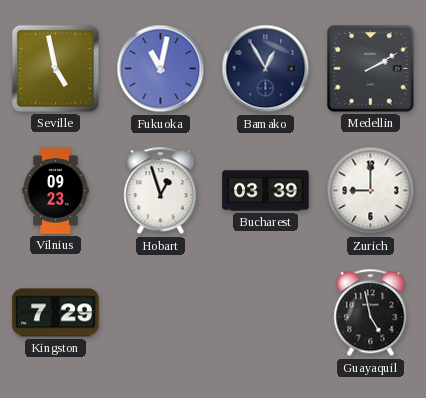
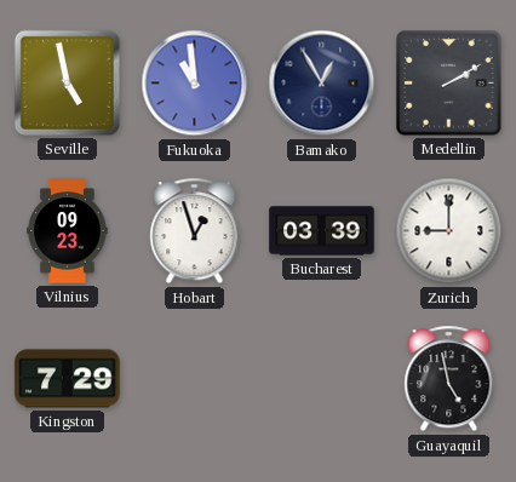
Fukuoka: 11:02 -> 10:59
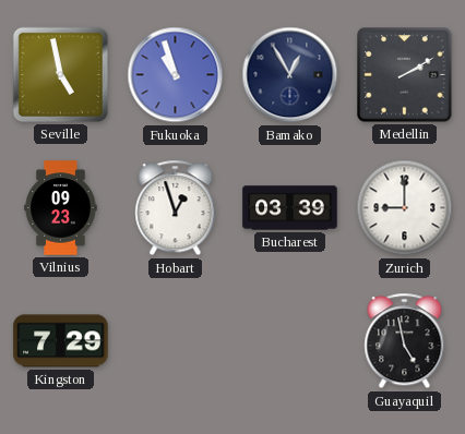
Fukuoka: 10:59 -> 10:57
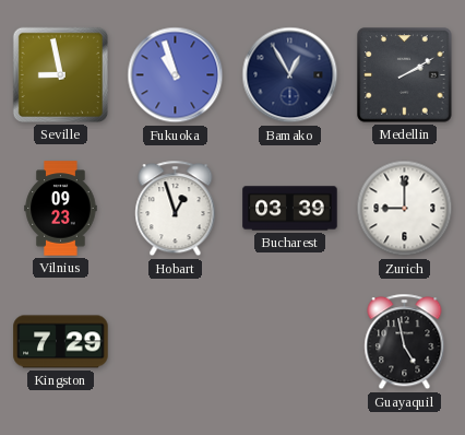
Seville: 4:58 -> 8:58
